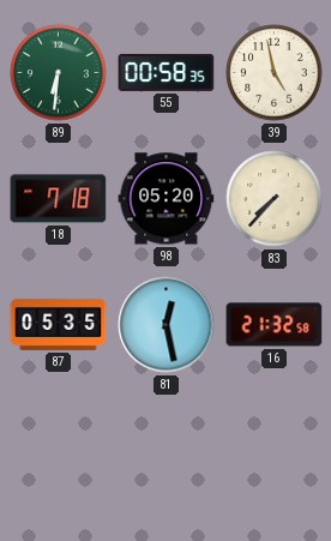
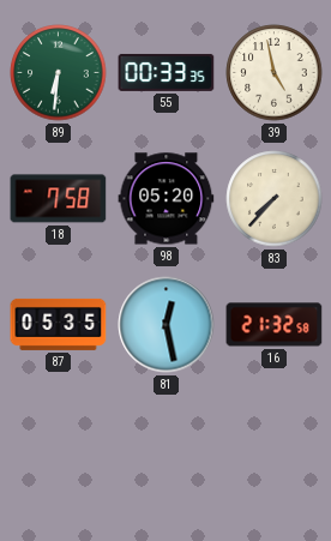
55: 00:58 -> 00:33
18: 7:18 -> 7:58
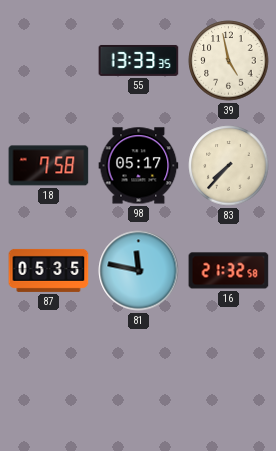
89: 6:31 -> none
55: 00:33 -> 13:33
98: 05:20 -> 05:17
81: 12:28 -> 11:47
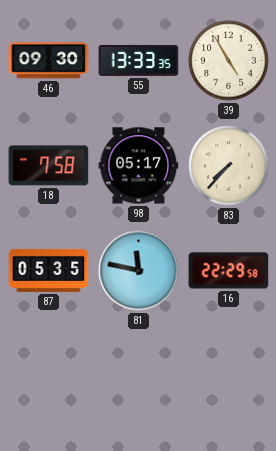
46: none -> 09:30
39: 4:58 -> 4:55
16: 21:32 -> 22:29
